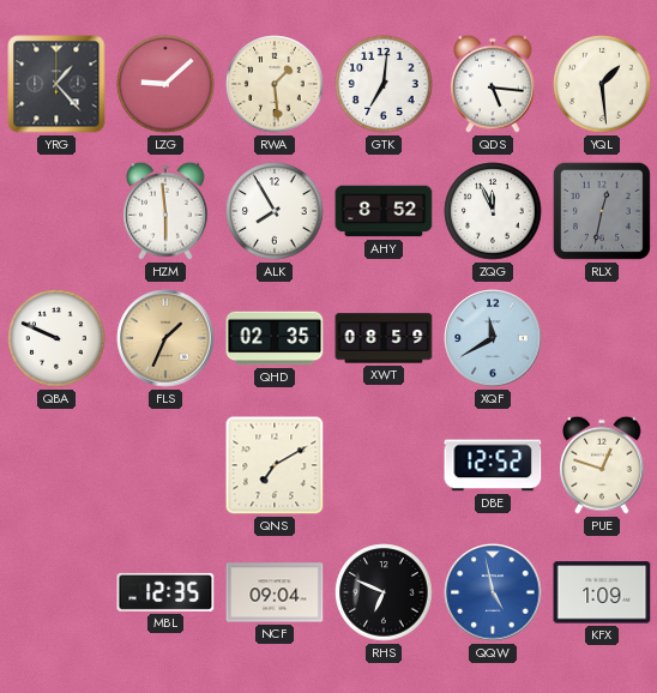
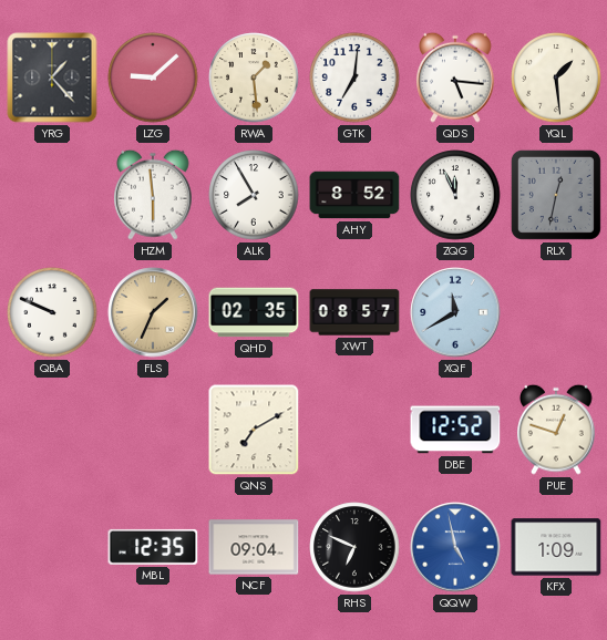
XWT: 08:59 -> 08:57
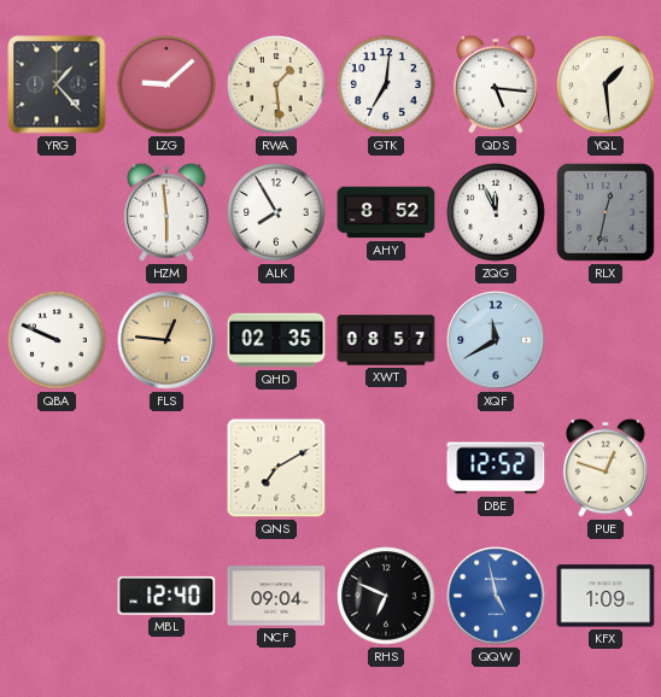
FLS: 1:34 -> 12:46
MBL: 12:35 -> 12:40
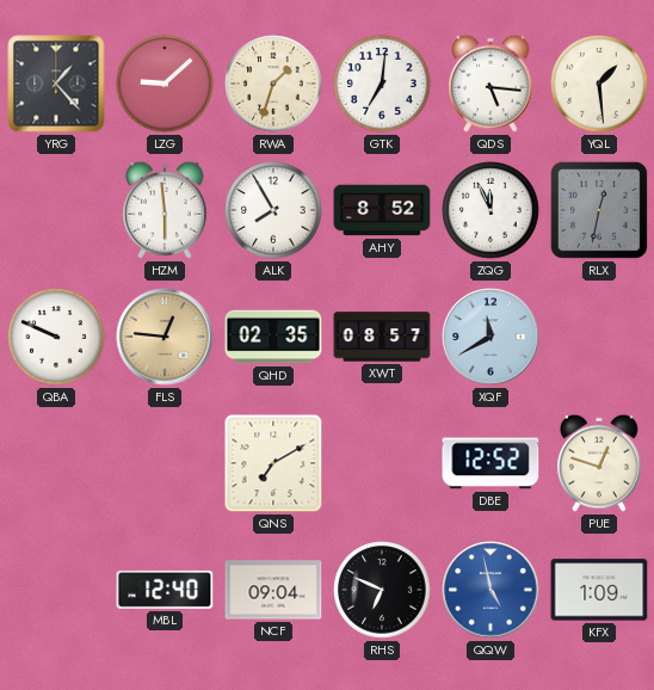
RWA: 1:29 -> 1:33
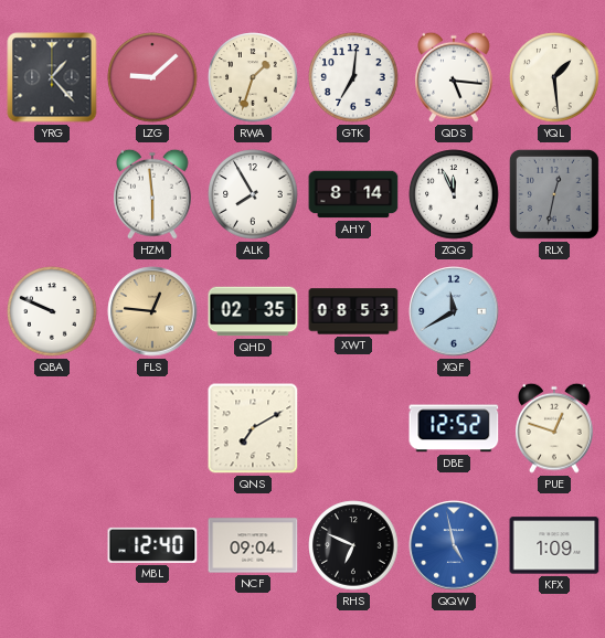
AHY: 8:52 -> 8:14
XWT: 08:57 -> 08:53
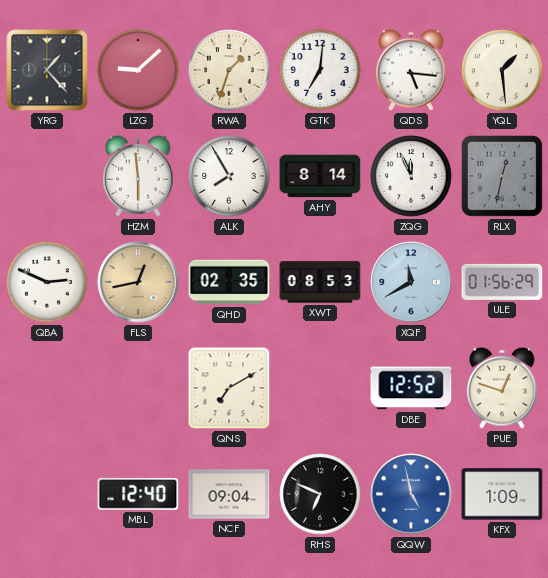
QBA: 9:49 -> 2:49
FLS: 12:46 -> 12:43
ULE: none -> 01:56
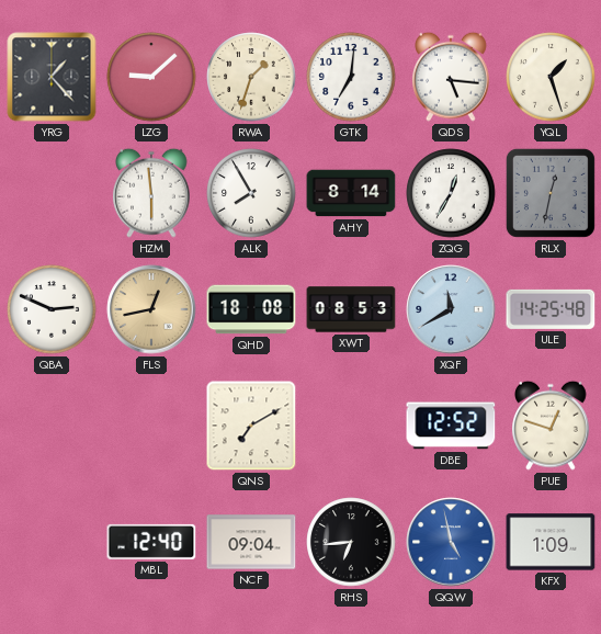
YQL: 1:29 -> 1:27
ZQG: 11:56 -> 12:35
QHD: 02:35 -> 18:08
ULE: 01:56 -> 14:25
RHS: 6:49 -> 6:44
